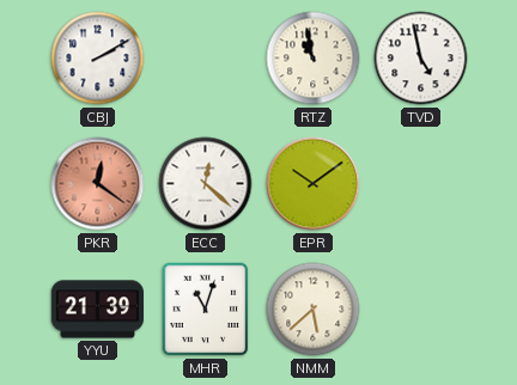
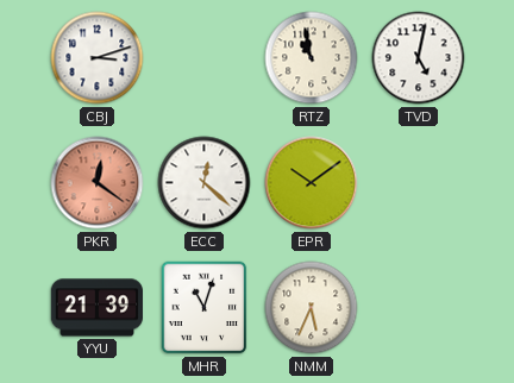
CBJ: 2:10 -> 3:12
TVD: 4:58 -> 5:02
NMM: 5:38 -> 5:34
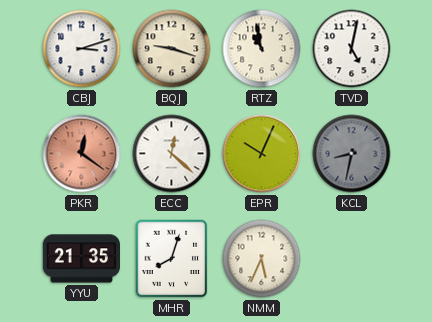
BQJ: none -> 9:18
EPR: 10:09 -> 10:04
KCL: none -> 8:32
YYU: 21:39 -> 21:35
MHR: 11:03 -> 8:03
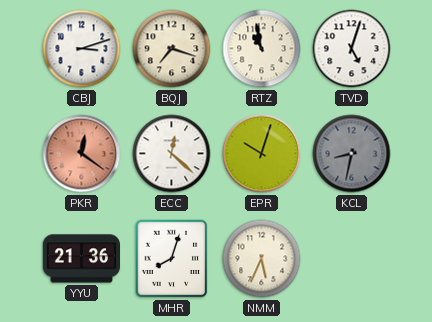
BQJ: 9:18 -> 7:18
TVD: 5:02 -> 5:03
EPR: 10:04 -> 10:03
YYU: 21:35 -> 21:36
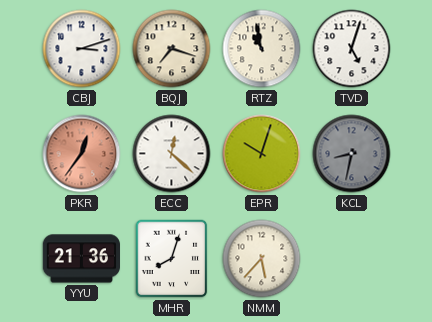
PKR: 12:21 -> 12:36
NMM: 5:34 -> 5:37
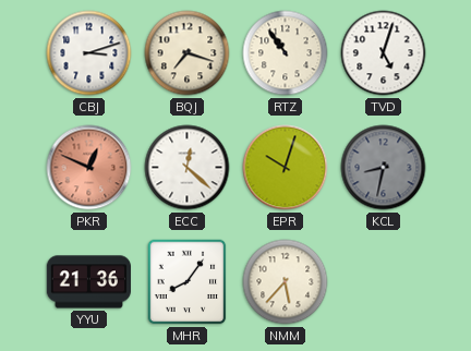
RTZ: 10:58 -> 10:54
PKR: 12:36 -> 12:49
MHR: 8:03 -> 8:06
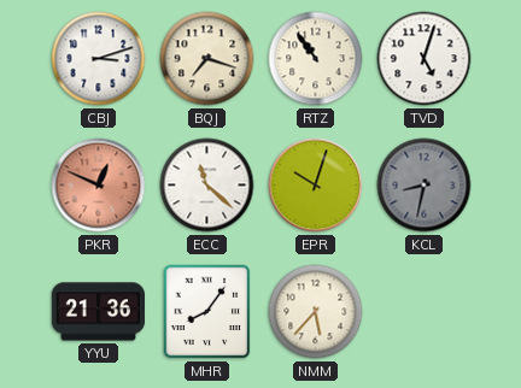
ECC: 12:22 -> 11:22
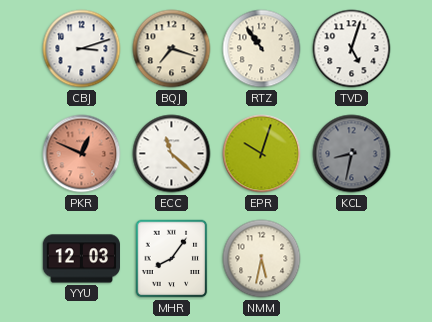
YYU: 21:36 -> 12:03
NMM: 5:37 -> 5:32
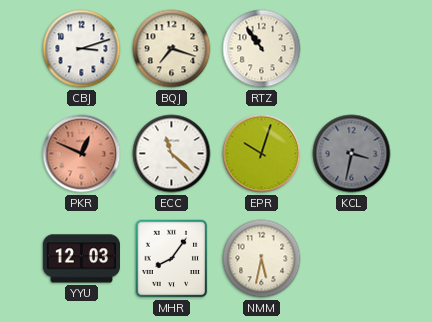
TVD: 5:03 -> none
KCL: 8:32 -> 3:32
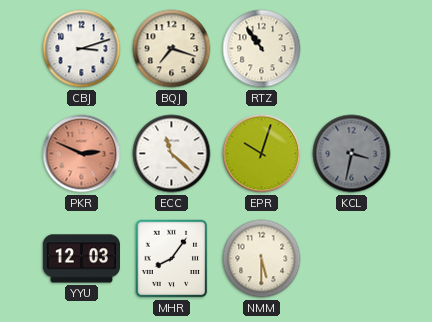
PKR: 12:49 -> 2:49
NMM: 5:32 -> 5:30
